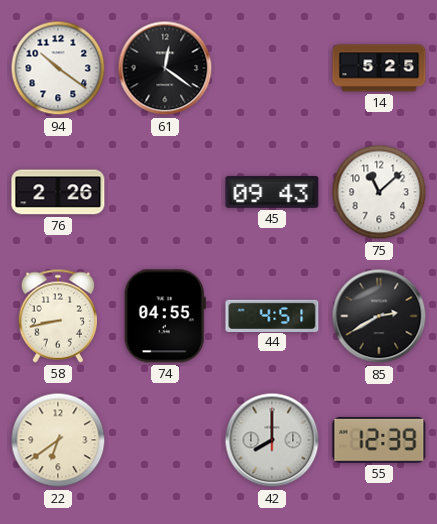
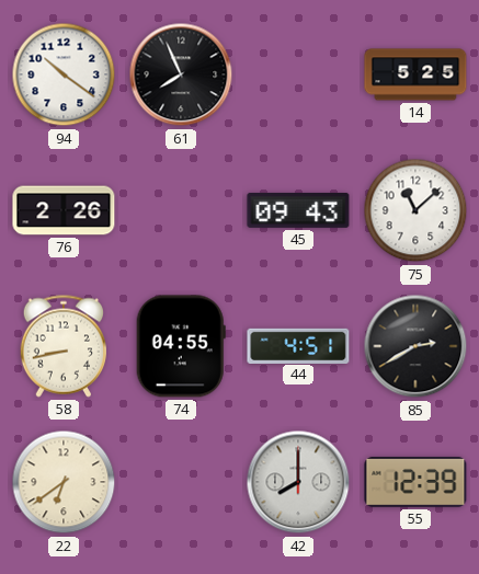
61: 12:21 -> 7:56
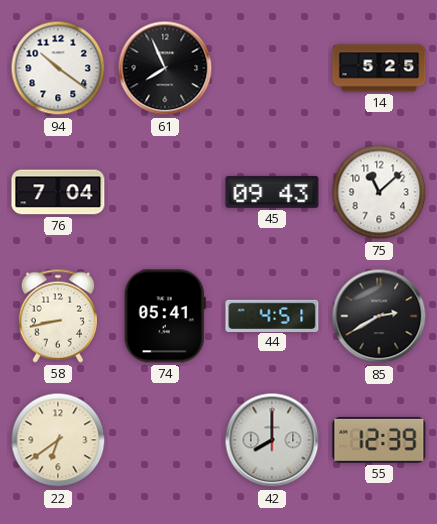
76: 2:26 -> 7:04
74: 04:55 -> 05:41
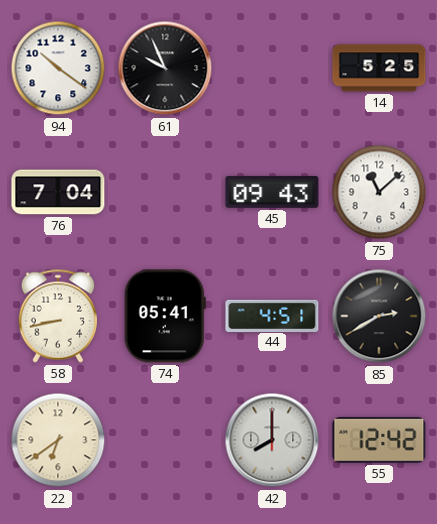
61: 7:56 -> 9:56
55: 12:39 -> 12:42
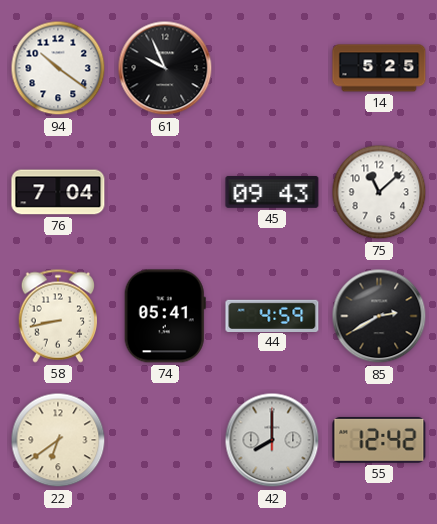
44: 4:51 -> 4:59
